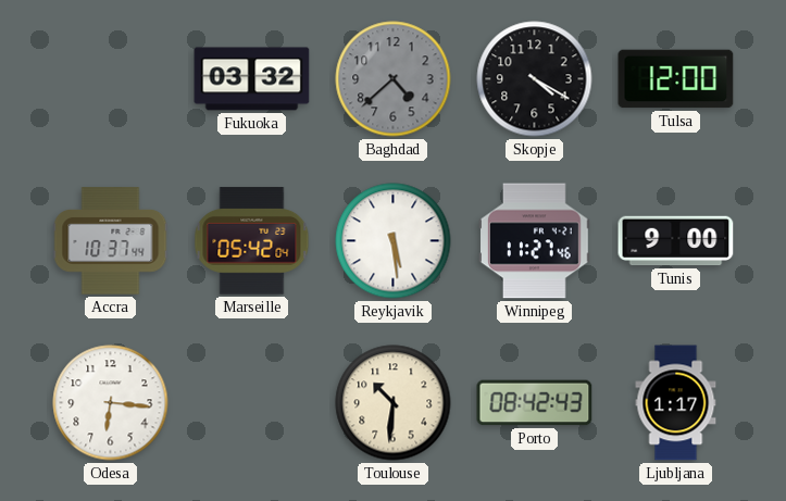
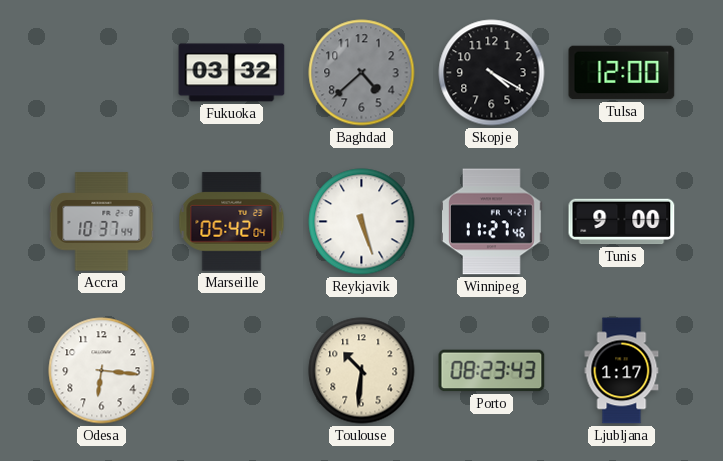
Reykjavik: 5:29 -> 5:27
Porto: 08:42 -> 08:23
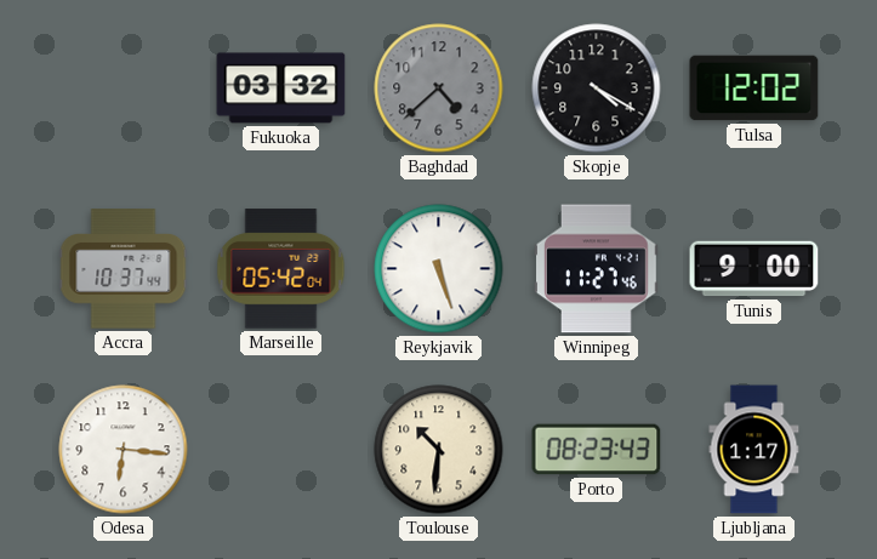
Tulsa: 12:00 -> 12:02
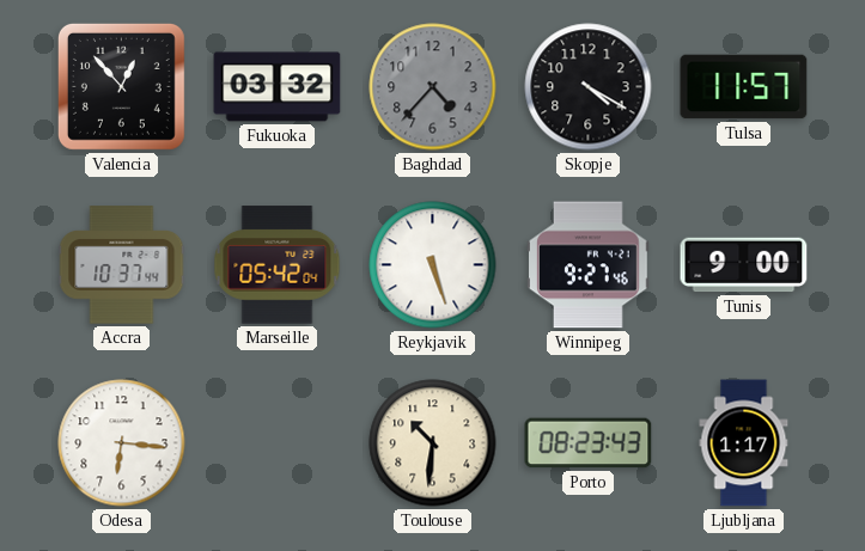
Valencia: none -> 12:53
Baghdad: 4:38 -> 4:37
Tulsa: 12:02 -> 11:57
Winnipeg: 11:27 -> 9:27
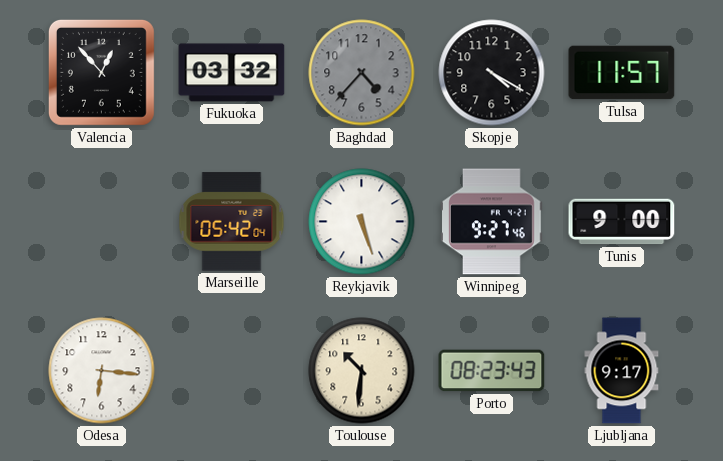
Accra: 10:37 -> none
Ljubljana: 1:17 -> 9:17
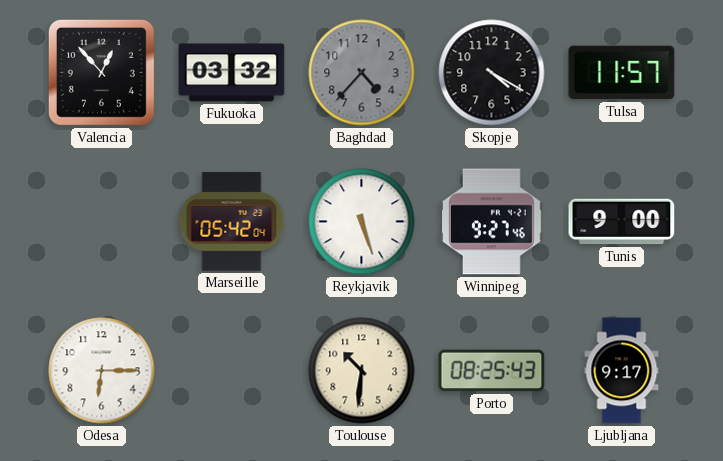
Odesa: 6:16 -> 6:15
Porto: 08:23 -> 08:25
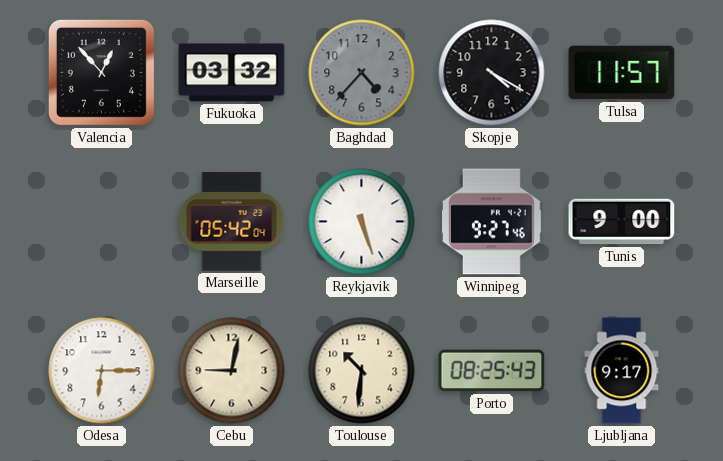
Cebu: none -> 9:02
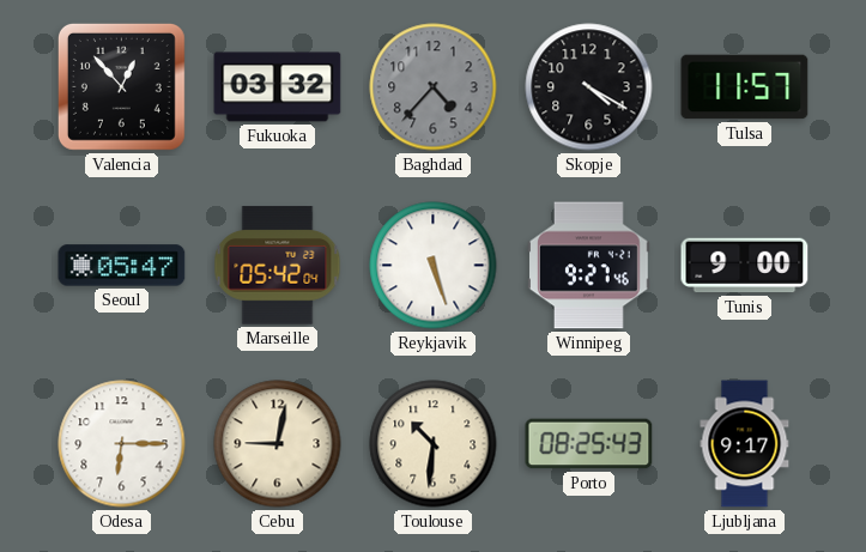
Seoul: none -> 05:47
